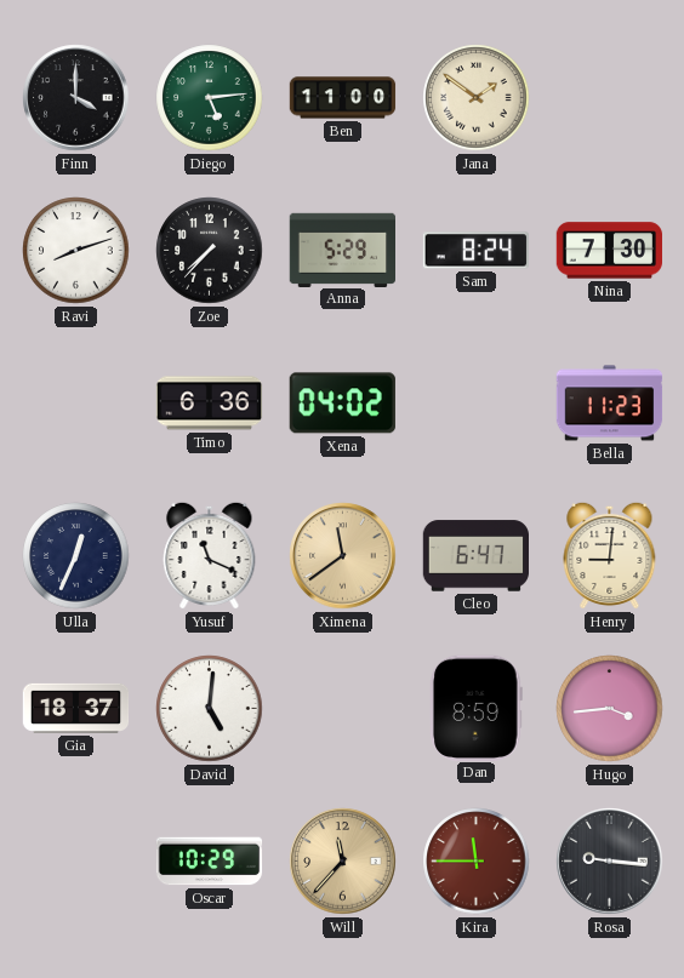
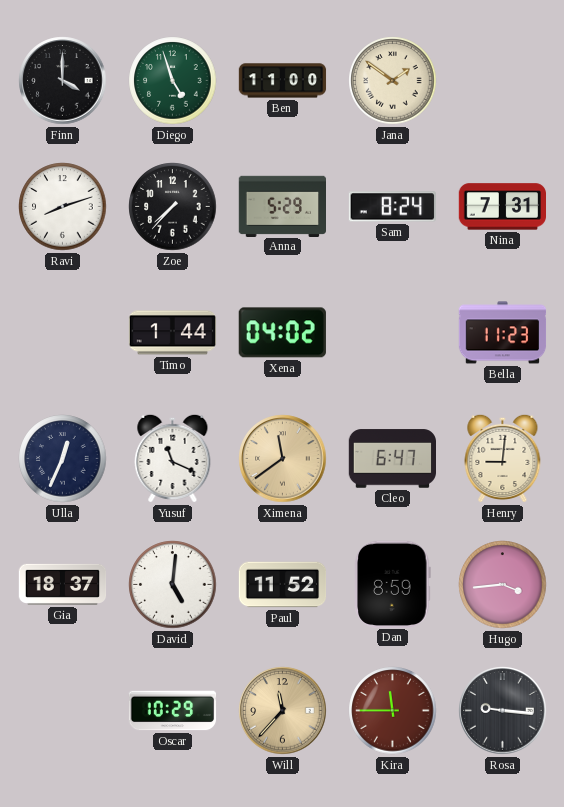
Diego: 5:14 -> 4:57
Nina: 7:30 -> 7:31
Timo: 6:36 -> 1:44
Paul: none -> 11:52
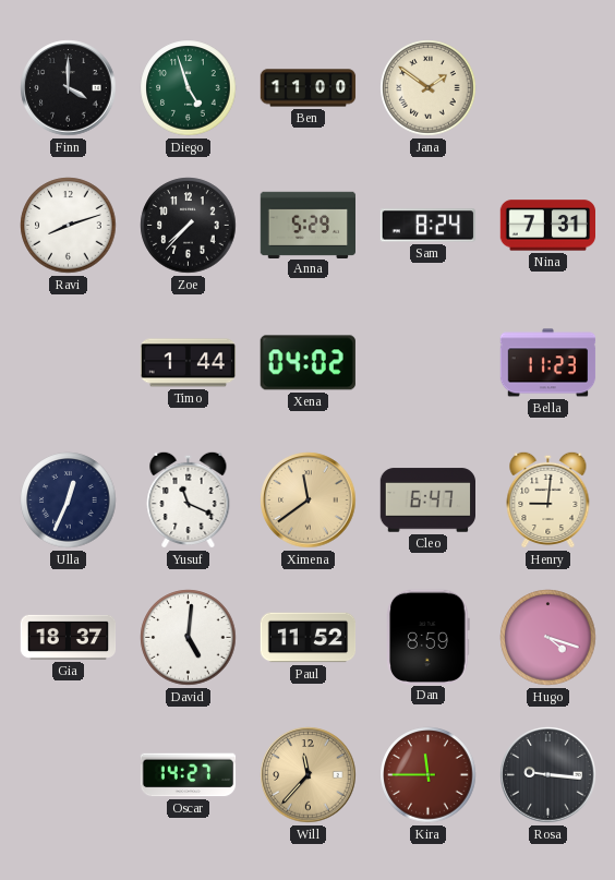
Hugo: 3:44 -> 4:18
Oscar: 10:29 -> 14:27
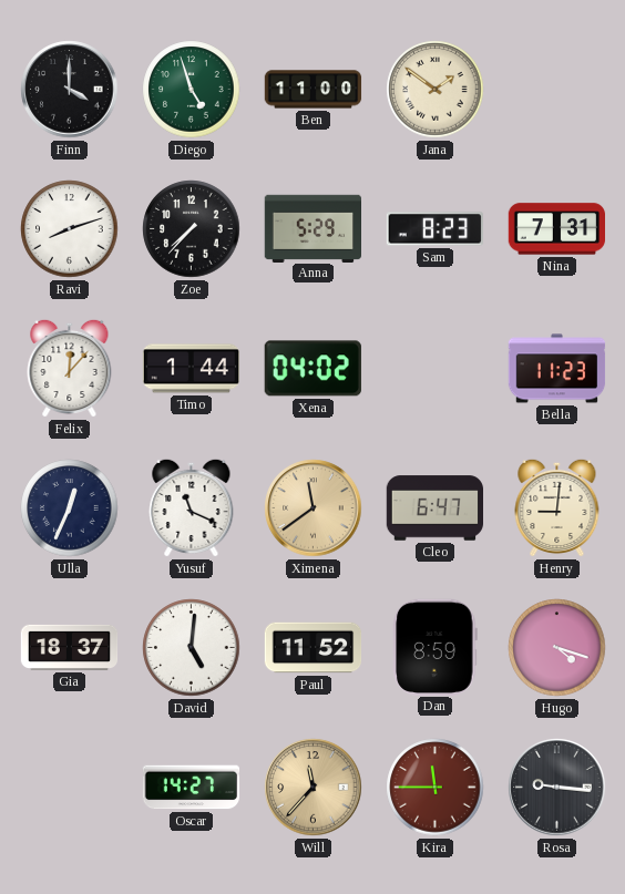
Sam: 8:24 -> 8:23
Felix: none -> 12:07
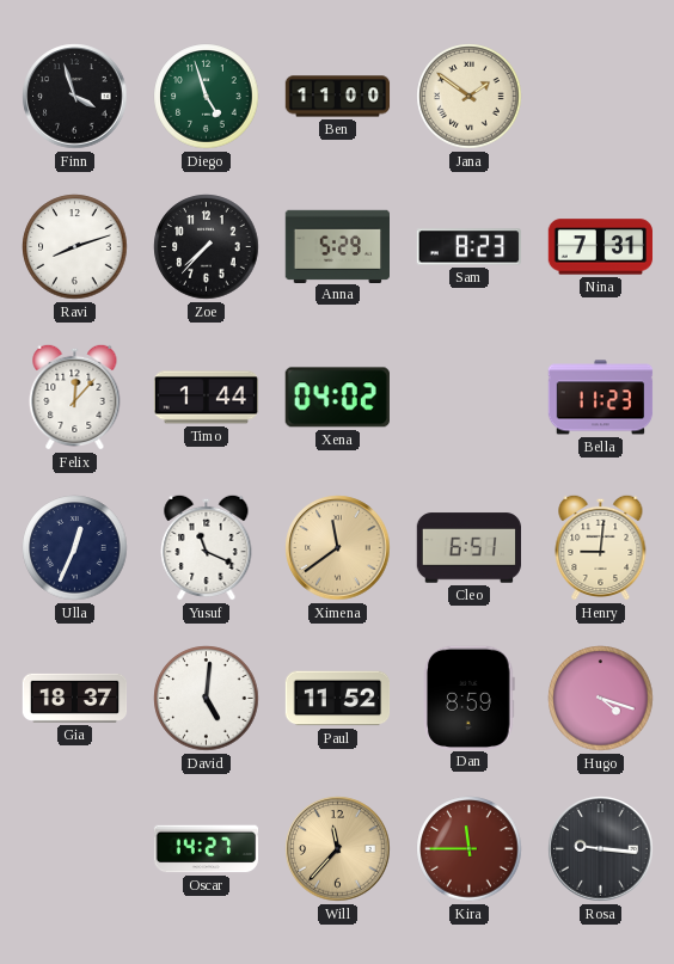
Finn: 4:00 -> 3:57
Cleo: 6:47 -> 6:51
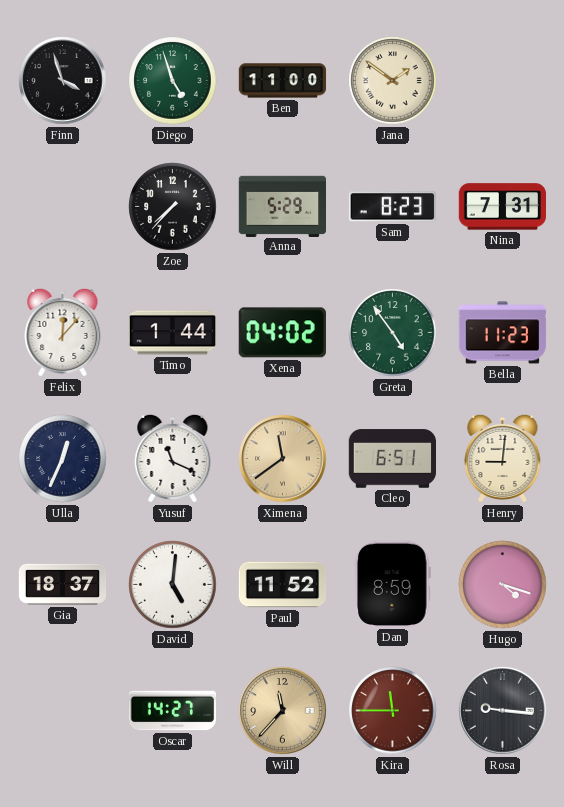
Ravi: 8:12 -> none
Greta: none -> 4:54
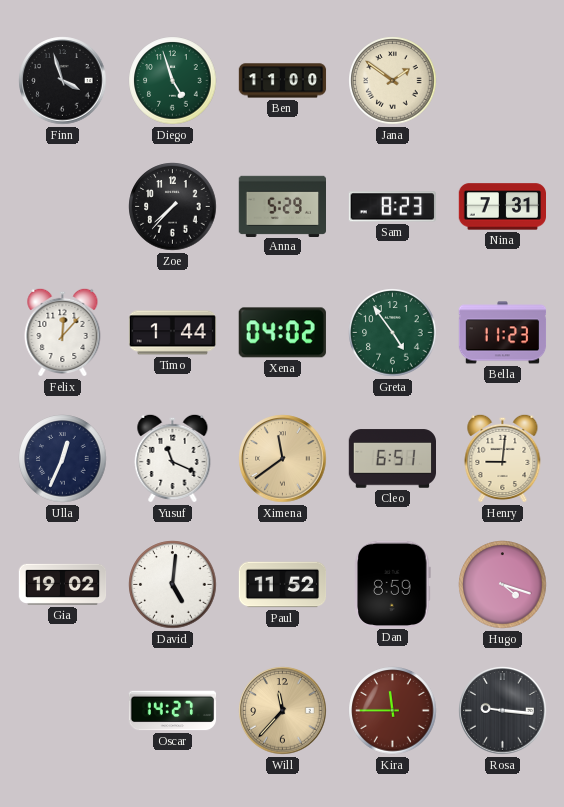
Gia: 18:37 -> 19:02
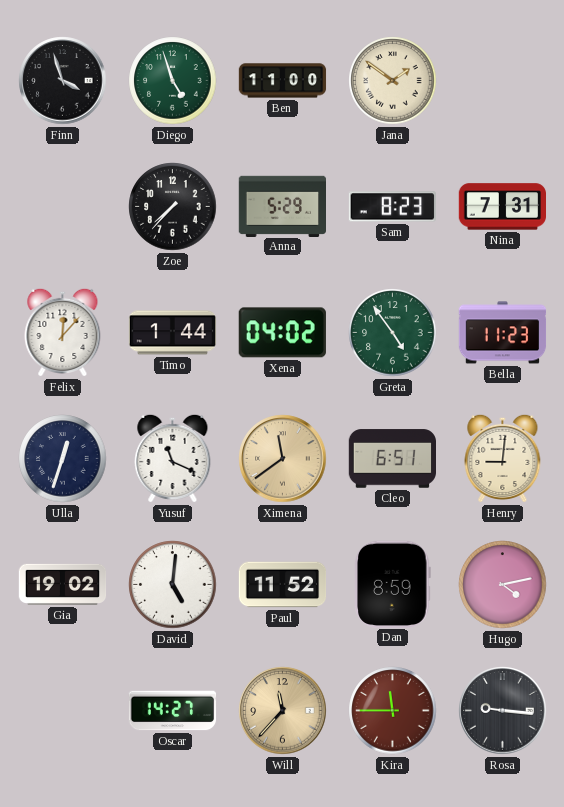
Ulla: 12:34 -> 12:33
Hugo: 4:18 -> 4:13
